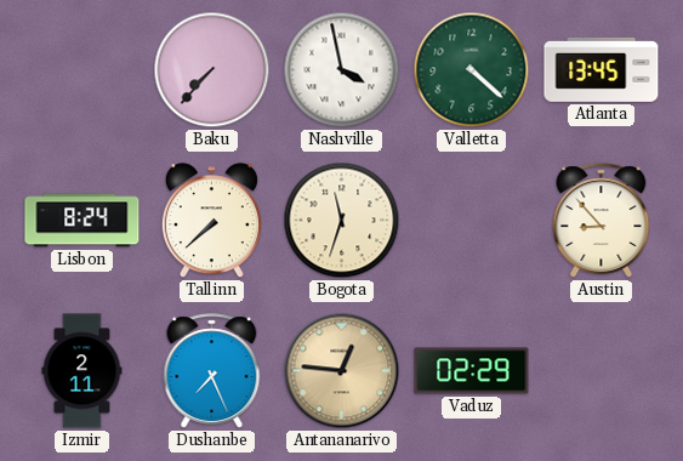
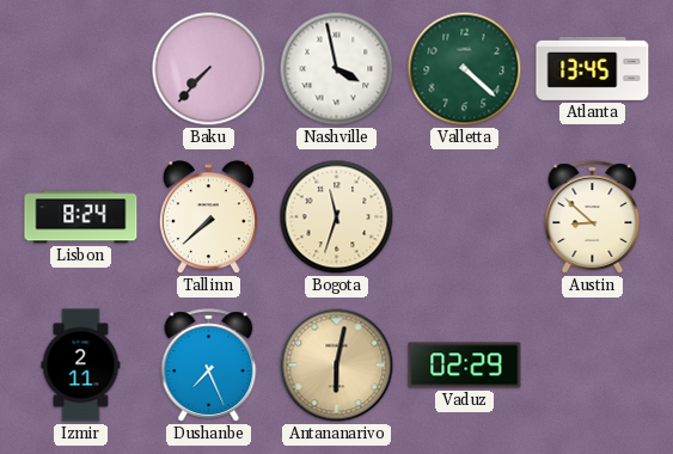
Austin: 8:53 -> 8:52
Antananarivo: 12:46 -> 6:02
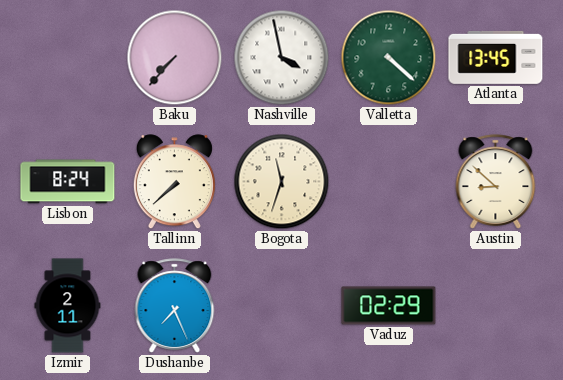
Antananarivo: 6:02 -> none
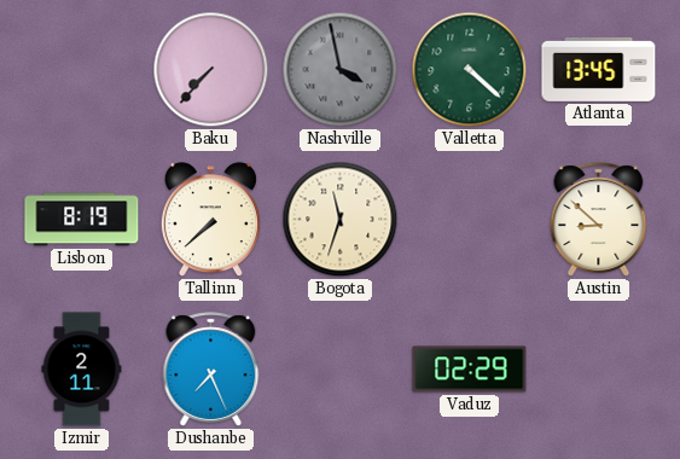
Nashville dial: white -> grey
Lisbon: 8:24 -> 8:19
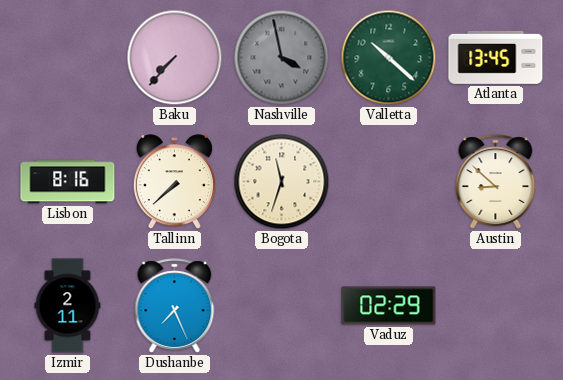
Valletta: 4:22 -> 10:22
Lisbon: 8:19 -> 8:16
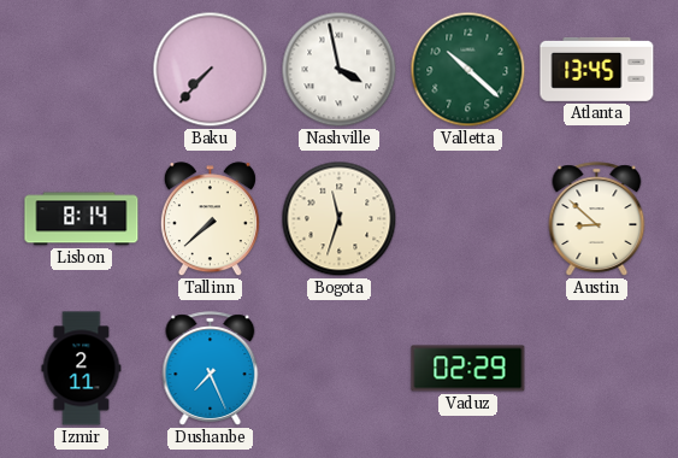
Nashville dial: grey -> white
Lisbon: 8:16 -> 8:14
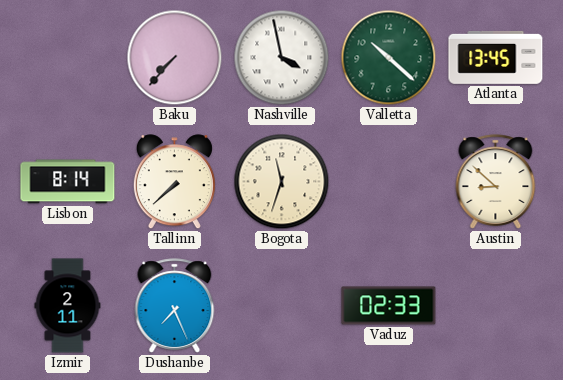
Vaduz: 02:29 -> 02:33
